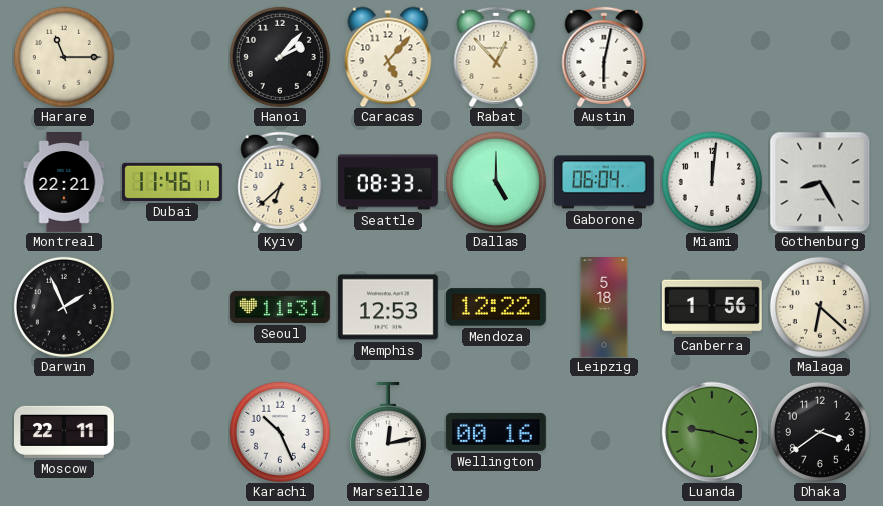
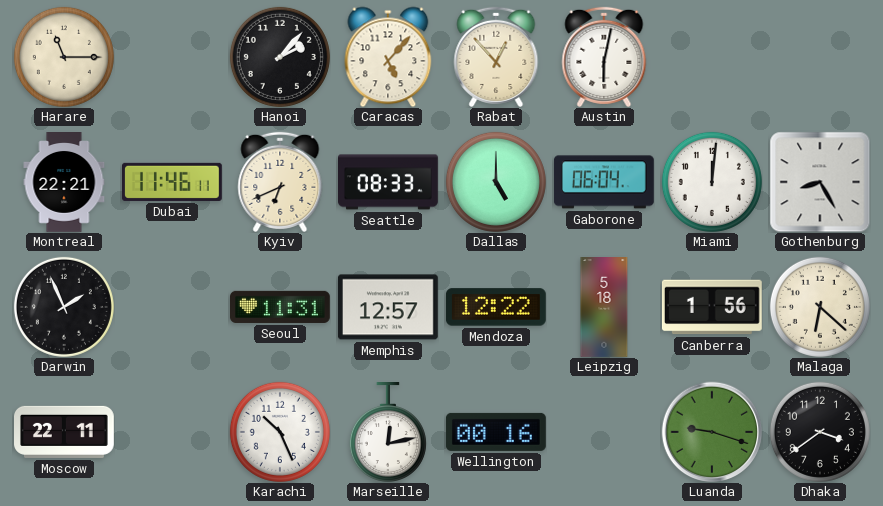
Kyiv: 6:38 -> 6:41
Memphis: 12:53 -> 12:57
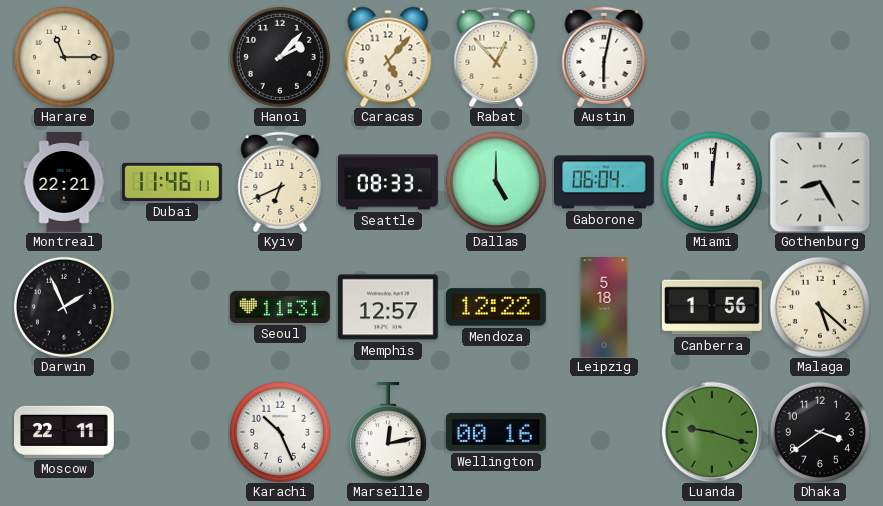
Malaga: 6:22 -> 5:22
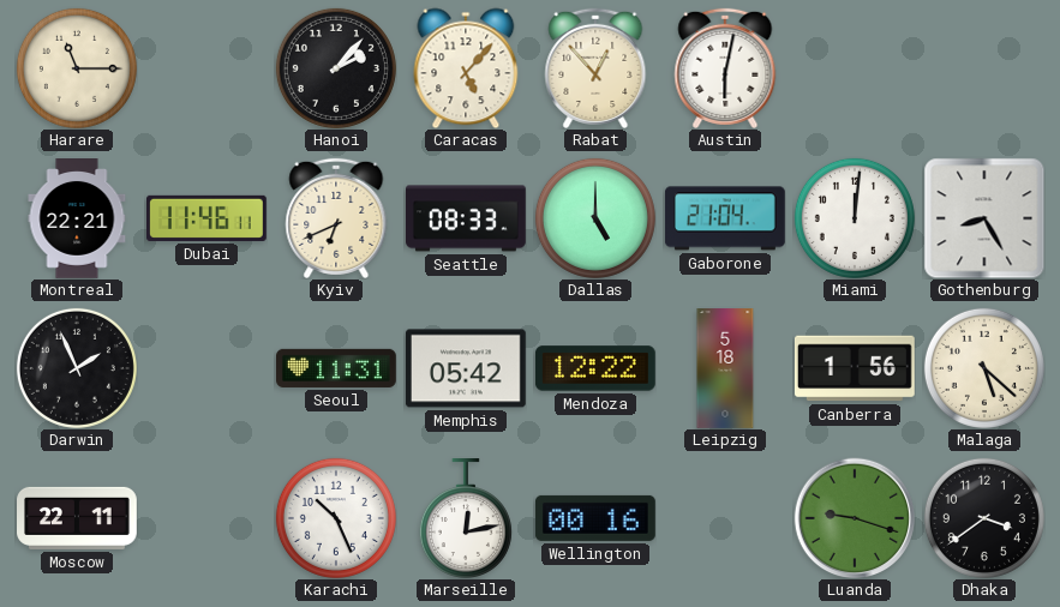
Gaborone: 06:04 -> 21:04
Memphis: 12:57 -> 05:42
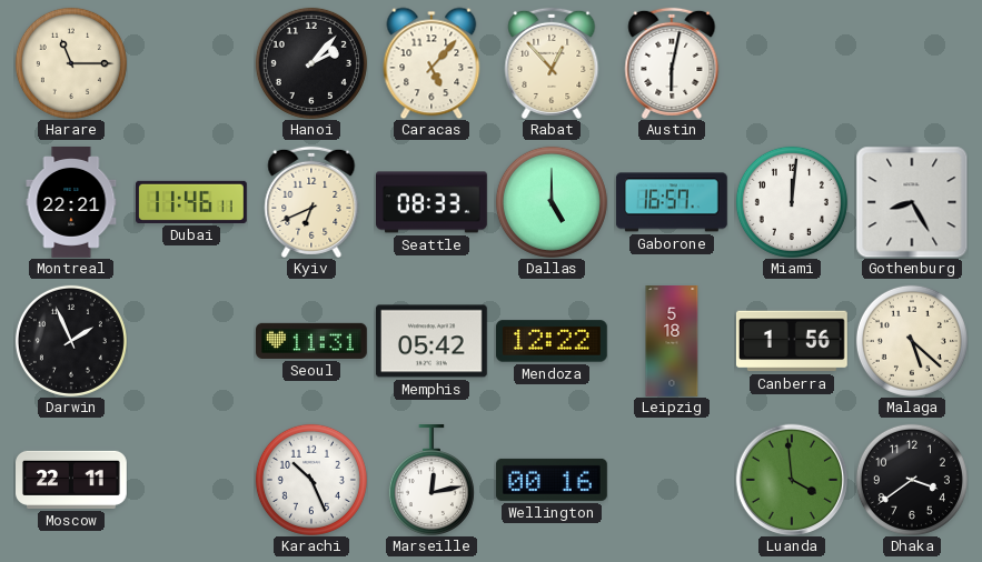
Gaborone: 21:04 -> 16:57
Luanda: 9:18 -> 3:59
